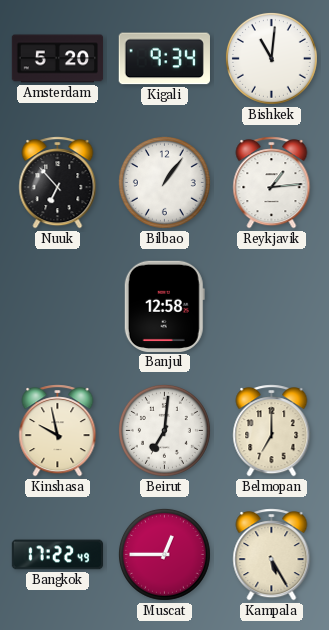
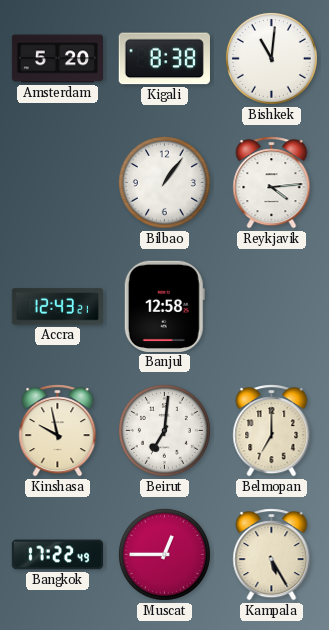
Kigali: 9:34 -> 8:38
Nuuk: 6:53 -> none
Reykjavik: 1:14 -> 4:14
Accra: none -> 12:43
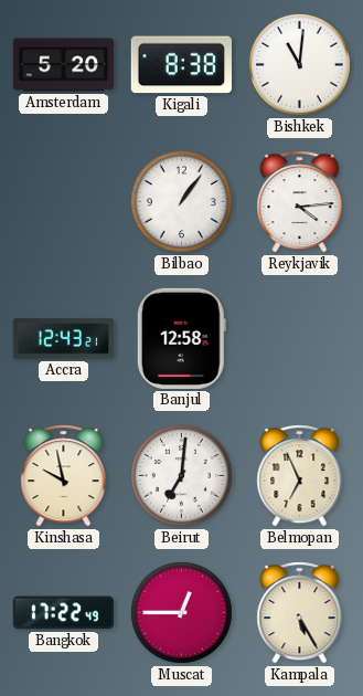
Belmopan: 7:00 -> 6:56
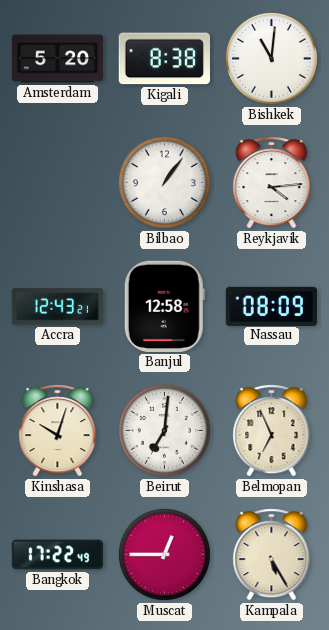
Nassau: none -> 08:09
Kinshasa: 9:58 -> 10:03
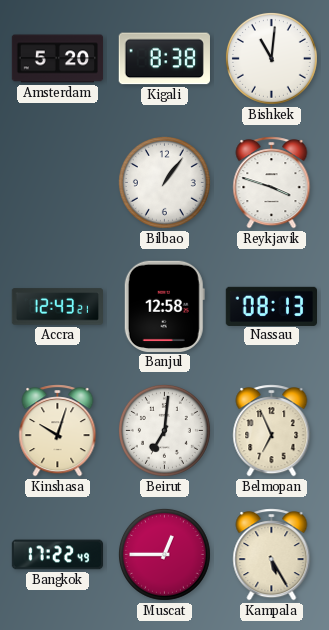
Reykjavik: 4:14 -> 3:48
Nassau: 08:09 -> 08:13
